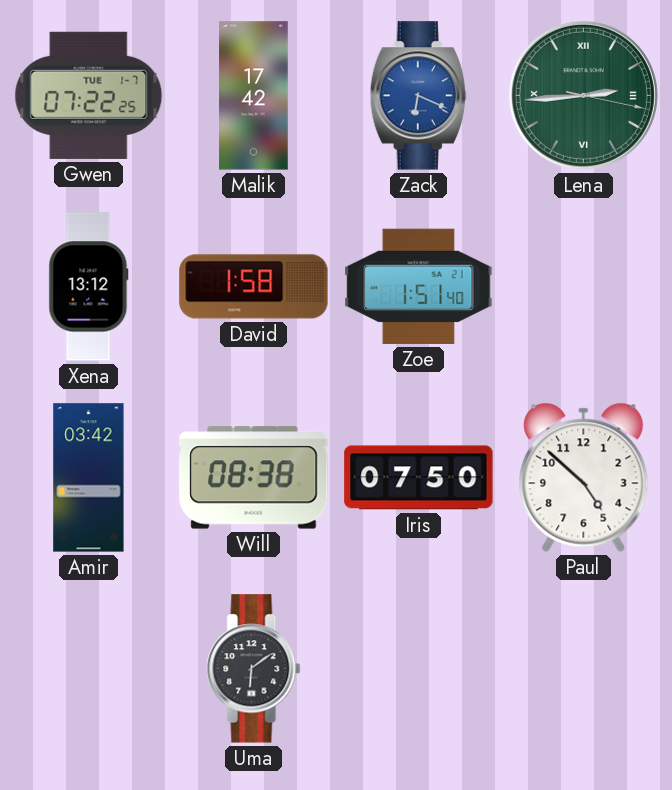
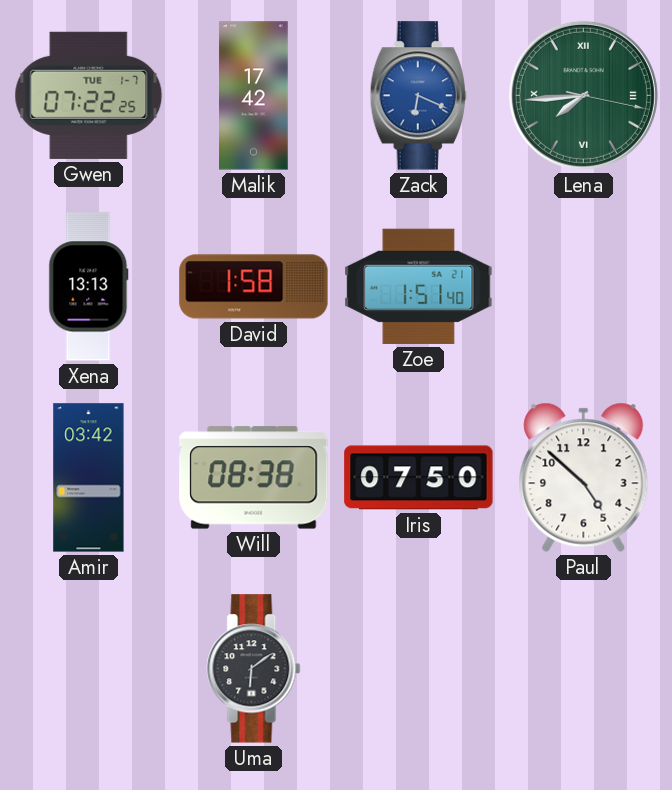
Lena: 2:44 -> 7:44
Xena: 13:12 -> 13:13
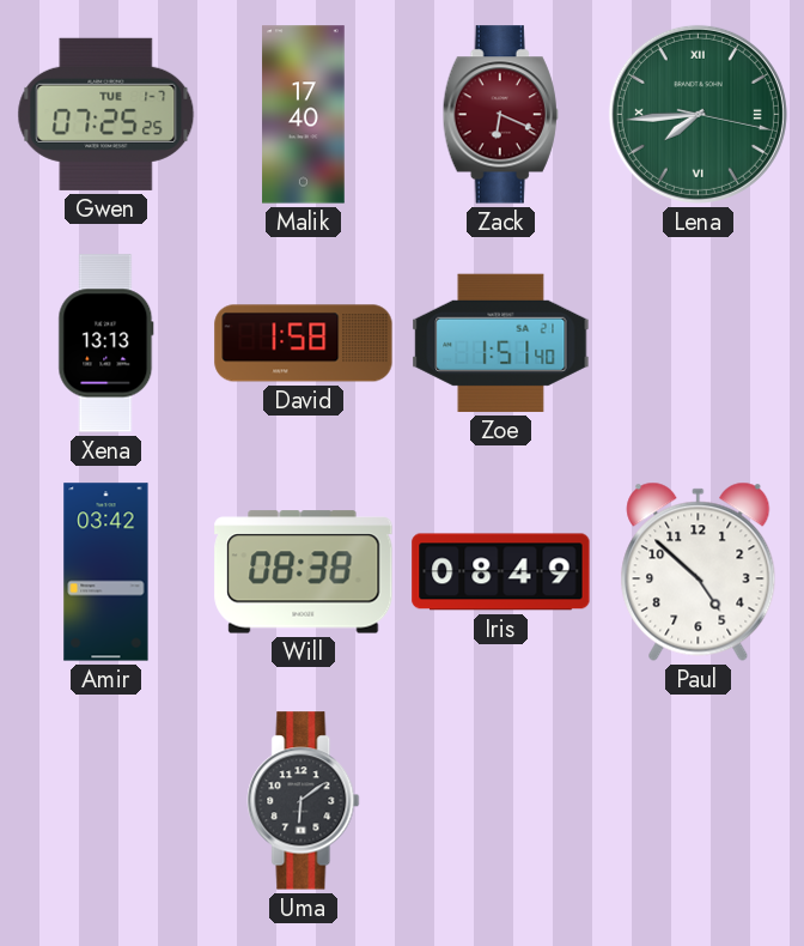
Gwen: 07:22 -> 07:25
Malik: 17:42 -> 17:40
Zack dial: blue -> burgundy
Iris: 07:50 -> 08:49
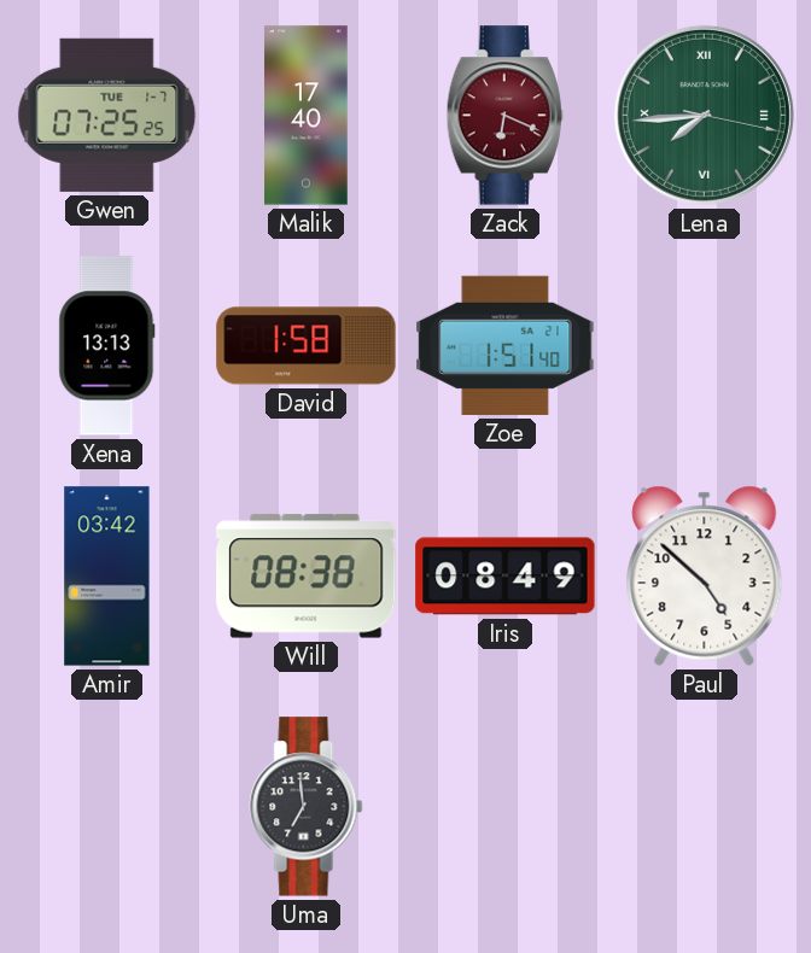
Uma: 6:09 -> 6:59
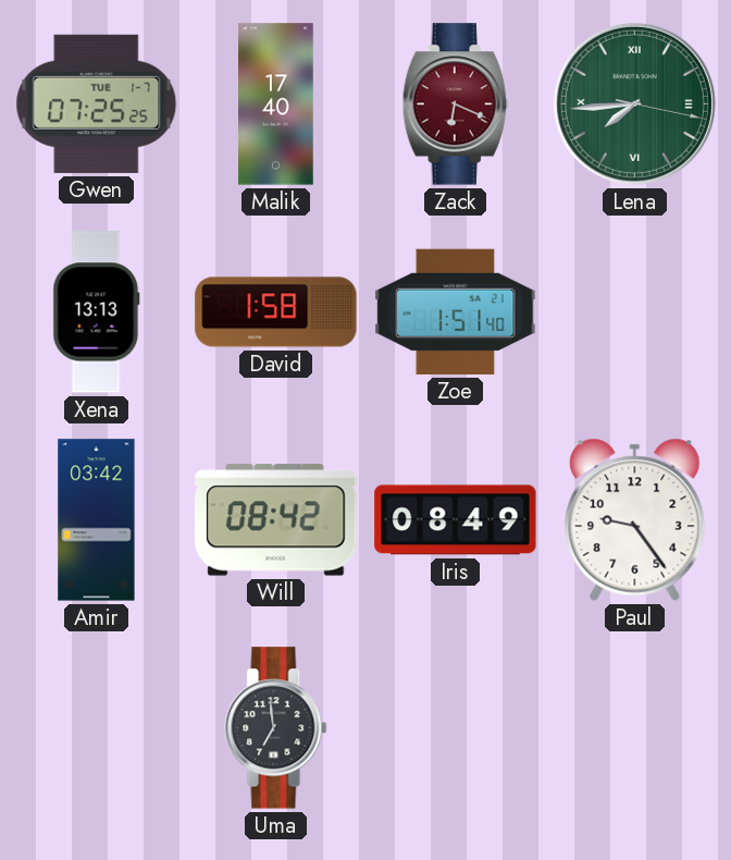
Will: 08:38 -> 08:42
Paul: 4:52 -> 9:24
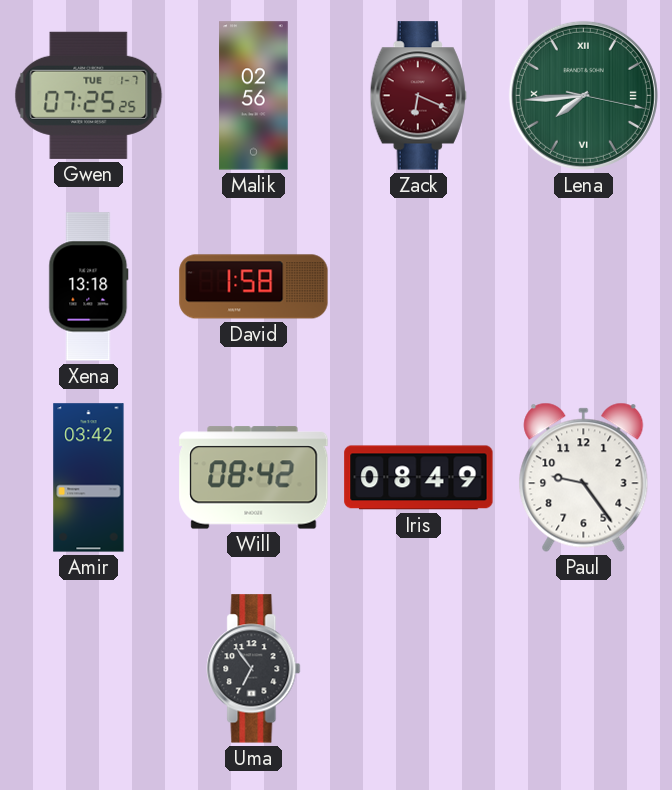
Malik: 17:40 -> 02:56
Xena: 13:13 -> 13:18
Zoe: 1:51 -> none
Uma: 6:59 -> 6:54
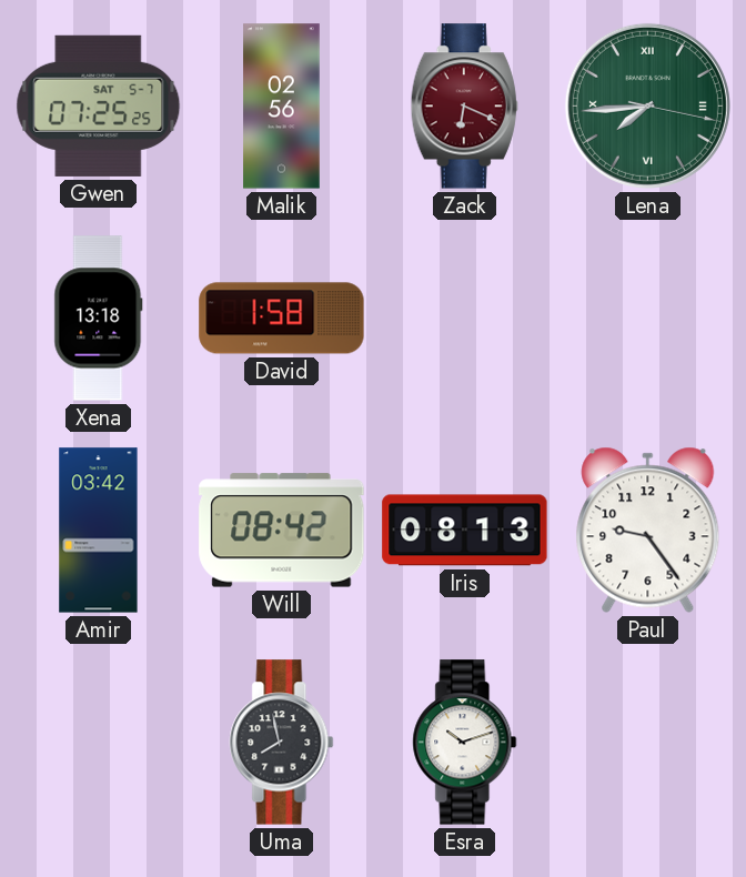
Gwen date: TUE 1-7 -> SAT 5-7
Iris: 08:49 -> 08:13
Uma: 6:54 -> 7:58
Esra: none -> 10:12
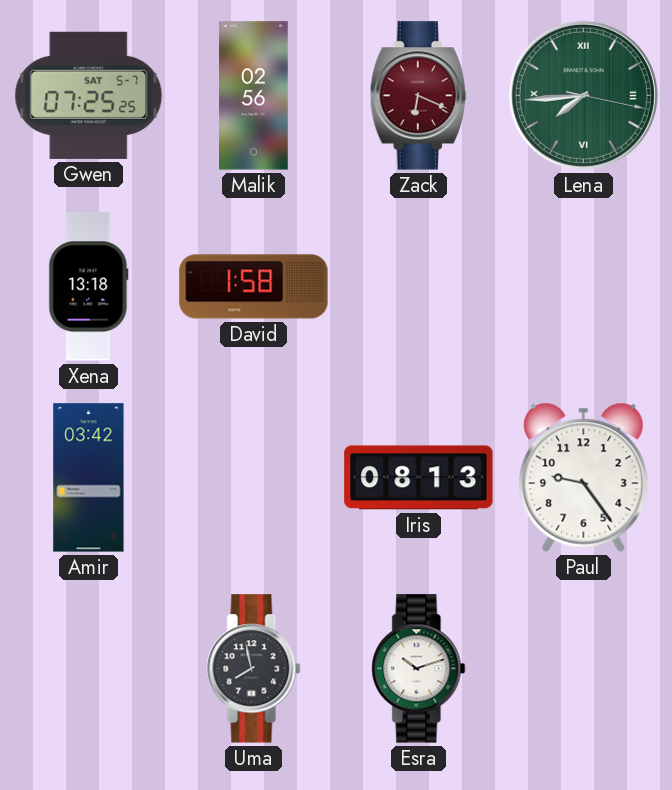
Will: 08:42 -> none
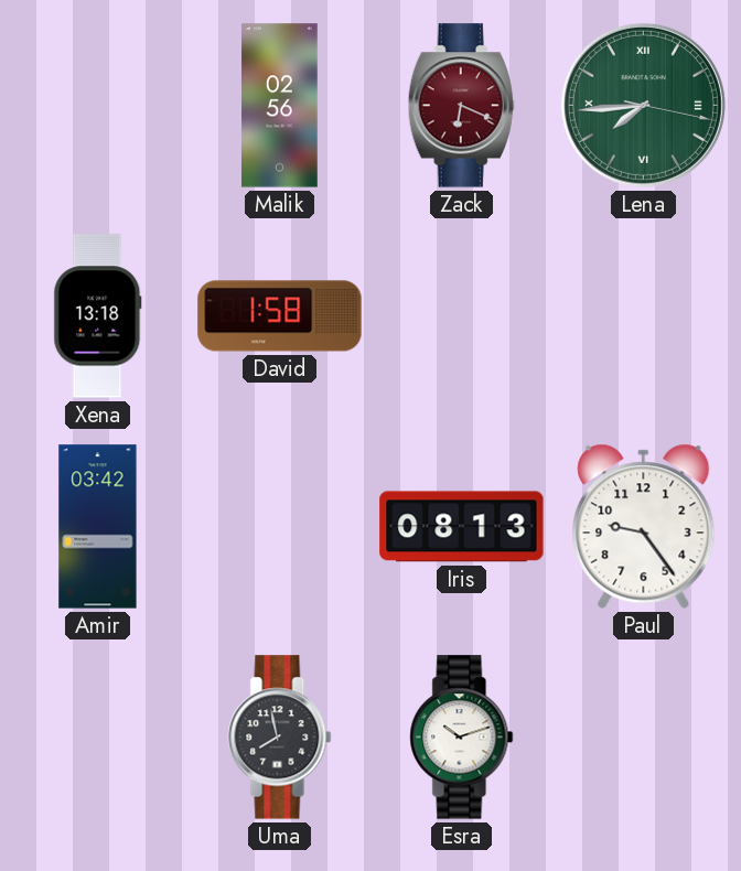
Gwen: 07:25 -> none
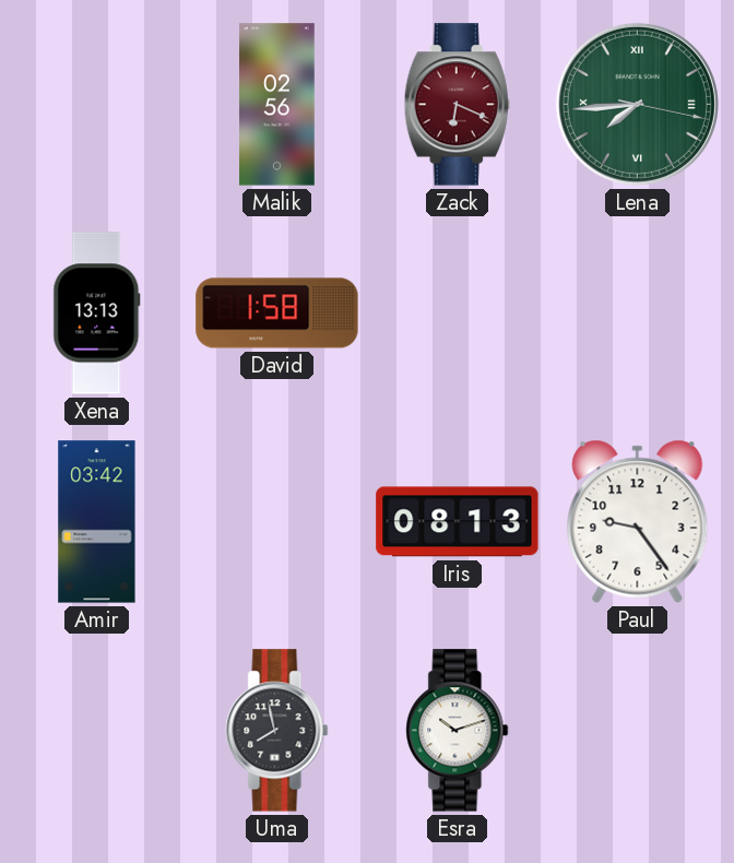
Xena: 13:18 -> 13:13
